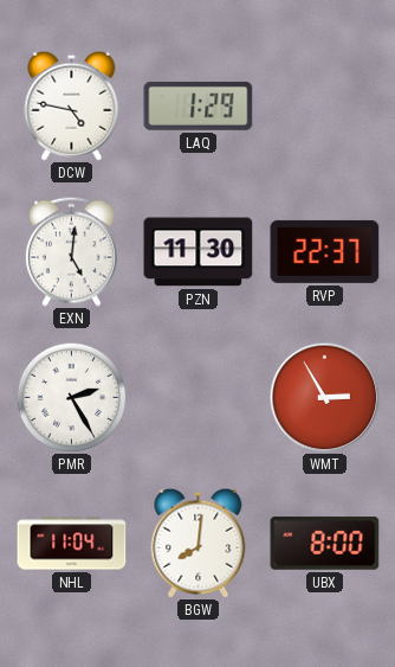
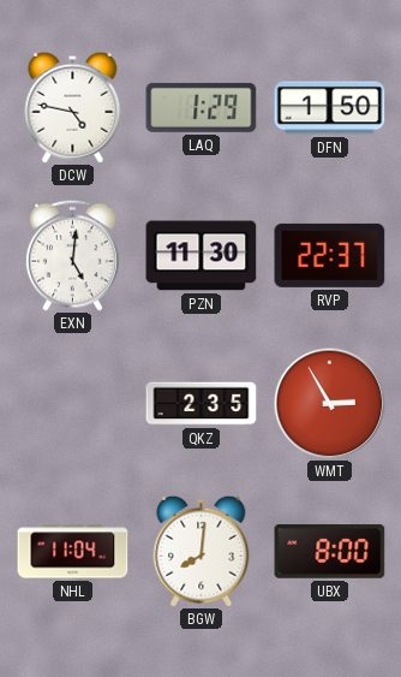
DFN: none -> 1:50
PMR: 2:25 -> none
QKZ: none -> 2:35
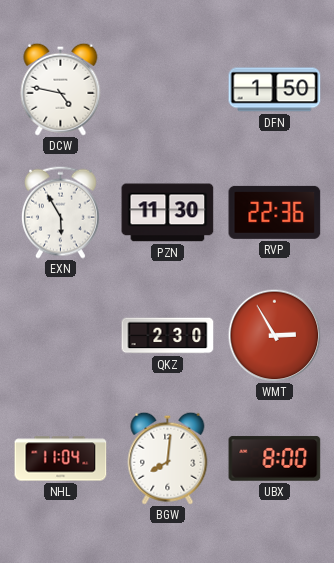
LAQ: 1:29 -> none
EXN: 5:01 -> 5:55
RVP: 22:37 -> 22:36
QKZ: 2:35 -> 2:30
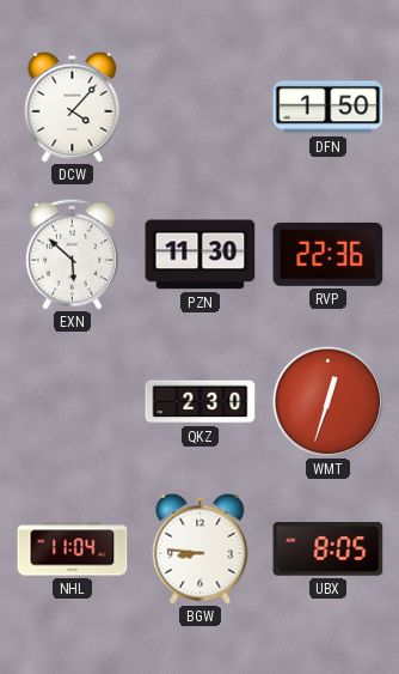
DCW: 4:47 -> 4:07
EXN: 5:55 -> 5:52
WMT: 2:55 -> 12:33
BGW: 8:01 -> 8:46
UBX: 8:00 -> 8:05
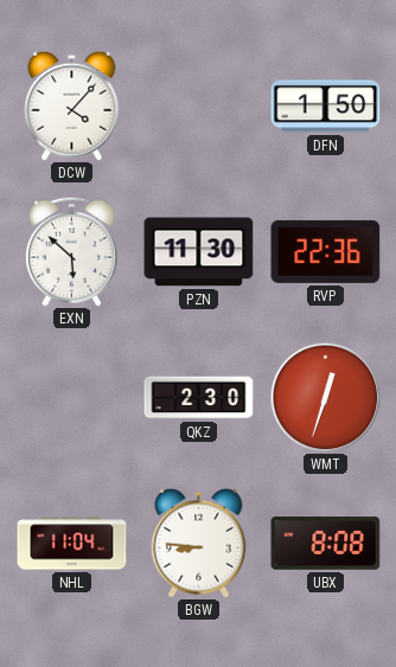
UBX: 8:05 -> 8:08
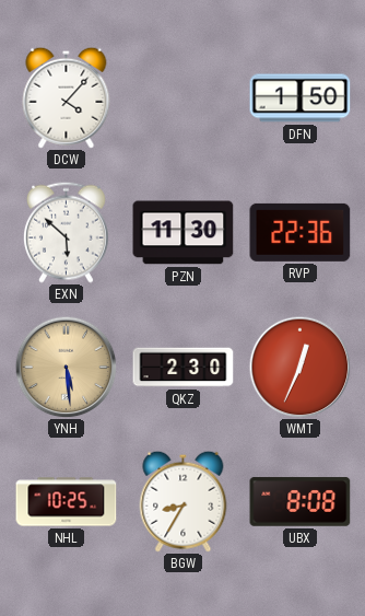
YNH: none -> 5:29
WMT: 12:33 -> 12:34
NHL: 11:04 -> 10:25
BGW: 8:46 -> 8:35
